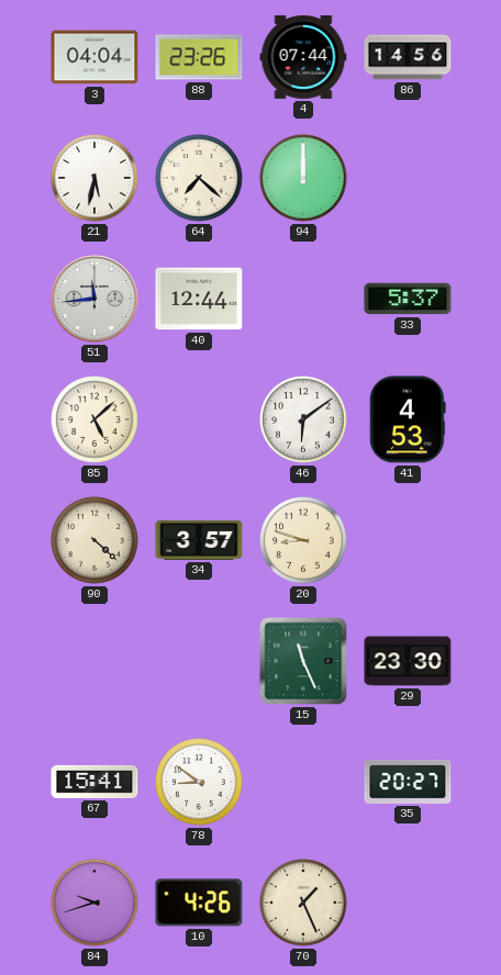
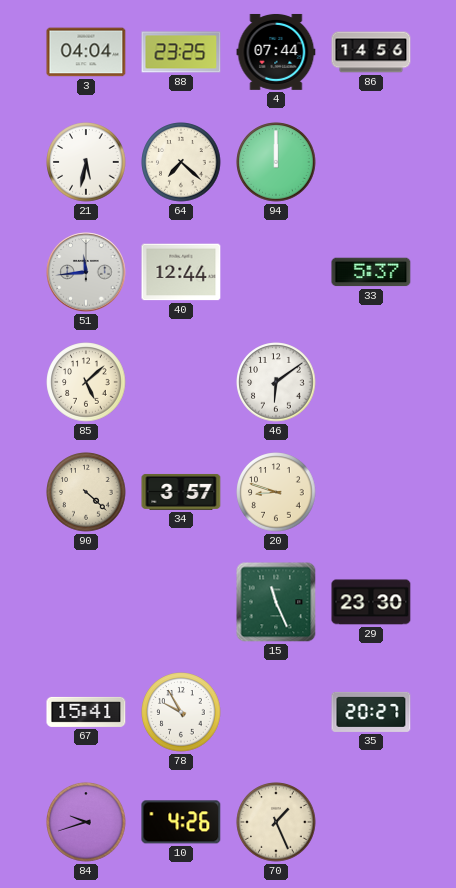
88: 23:26 -> 23:25
41: 4:53 -> none
78: 8:51 -> 9:55
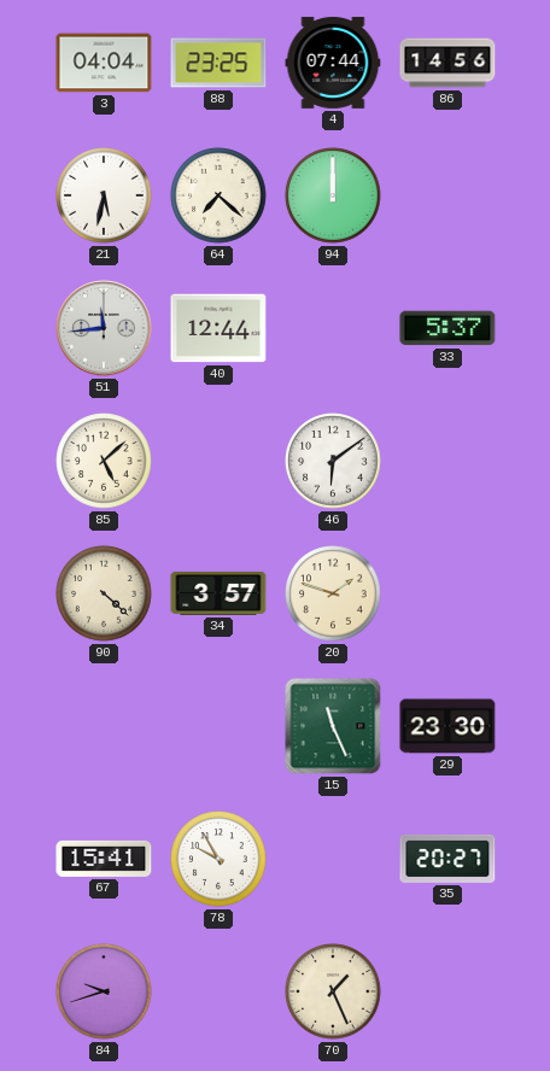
20: 8:48 -> 1:48
10: 4:26 -> none
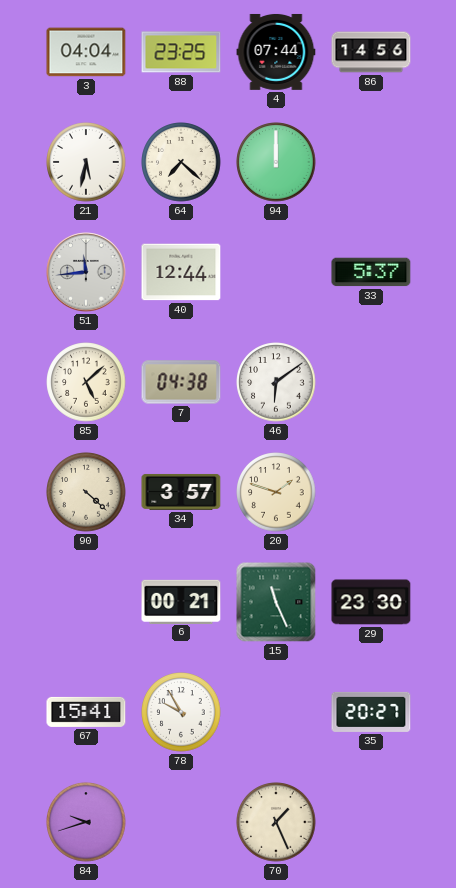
7: none -> 04:38
6: none -> 00:21
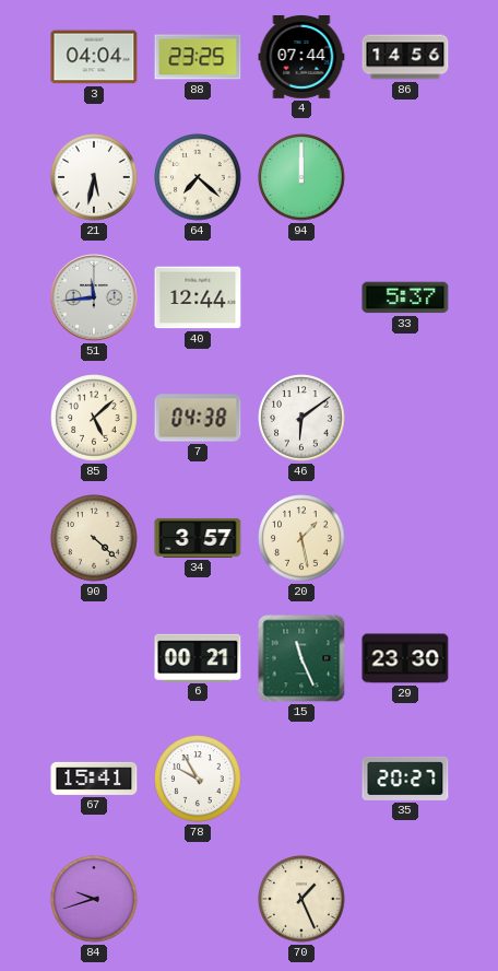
20: 1:48 -> 1:28
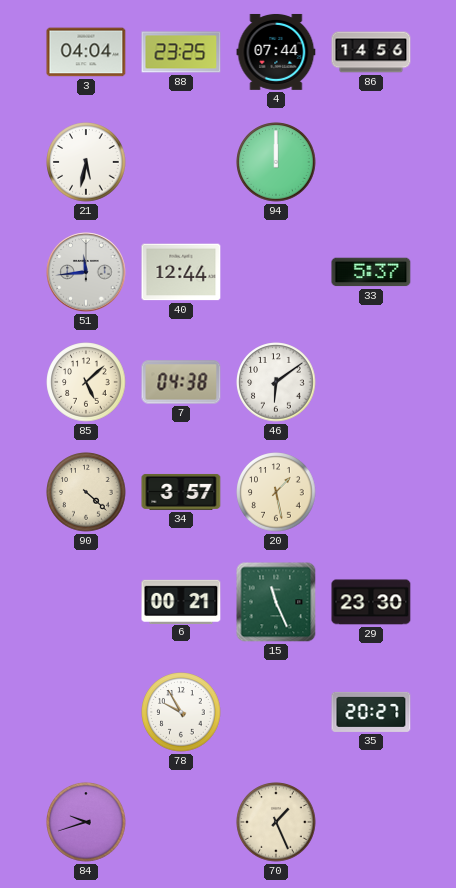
64: 7:22 -> none
67: 15:41 -> none
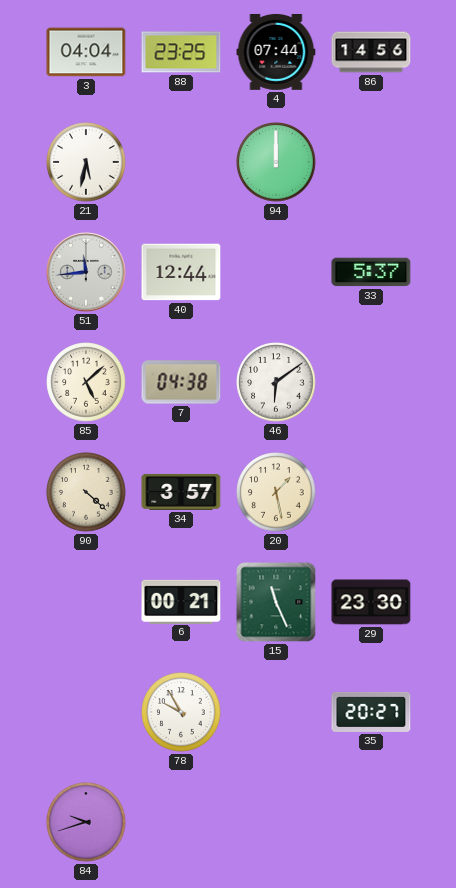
70: 1:26 -> none
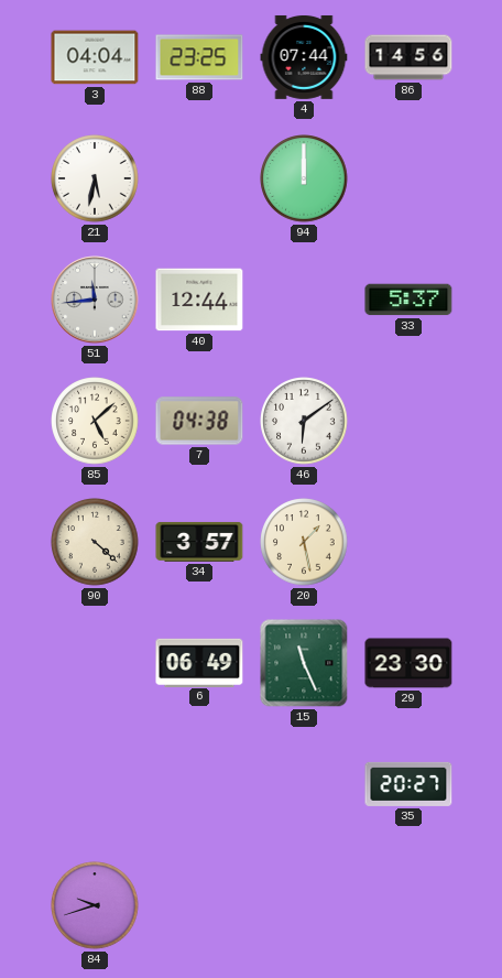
6: 00:21 -> 06:49
78: 9:55 -> none
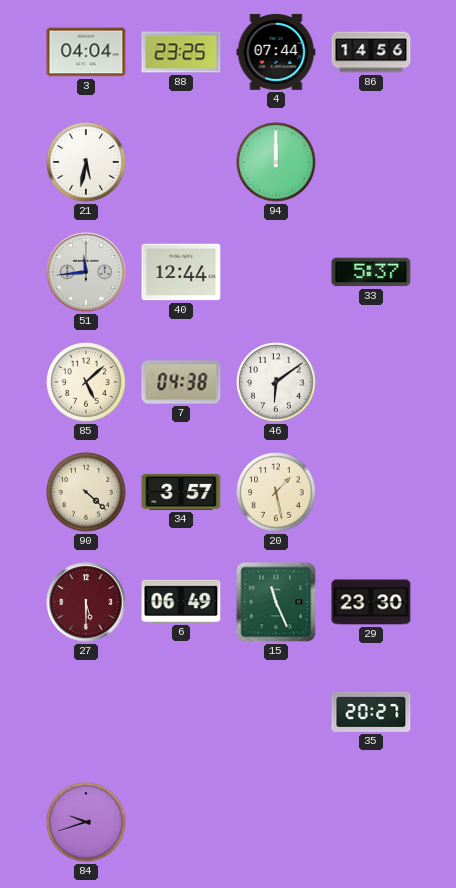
27: none -> 5:30
